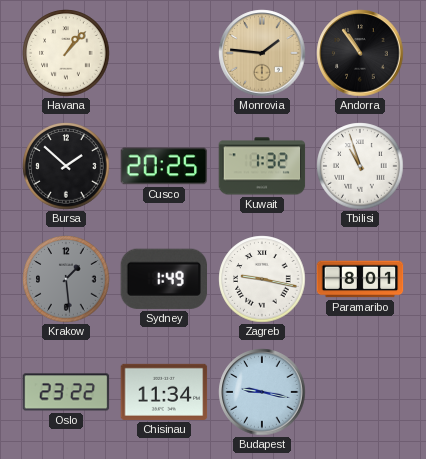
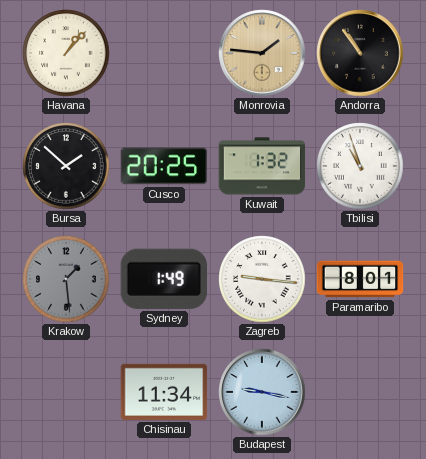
Zagreb: 9:17 -> 9:16
Oslo: 23:22 -> none
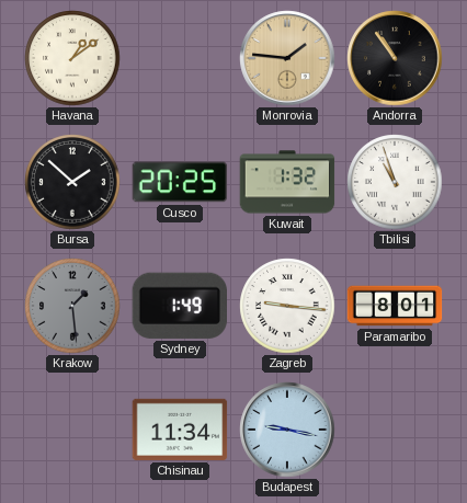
Havana: 1:07 -> 1:09
